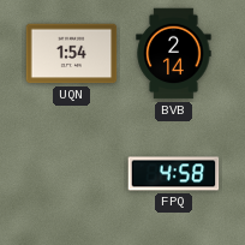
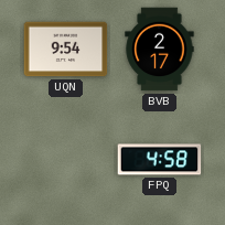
UQN: 1:54 -> 9:54
BVB: 2:14 -> 2:17
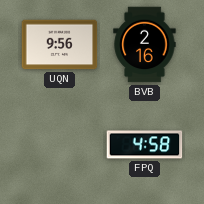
UQN: 9:54 -> 9:56
BVB: 2:17 -> 2:16
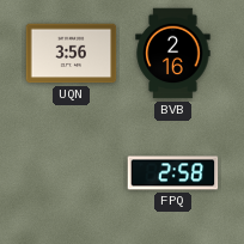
UQN: 9:56 -> 3:56
FPQ: 4:58 -> 2:58
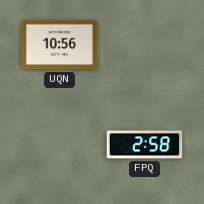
UQN: 3:56 -> 10:56
BVB: 2:16 -> none
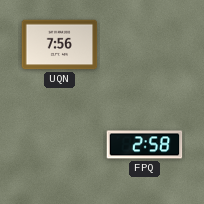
UQN: 10:56 -> 7:56
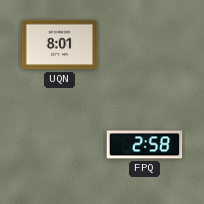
UQN: 7:56 -> 8:01
